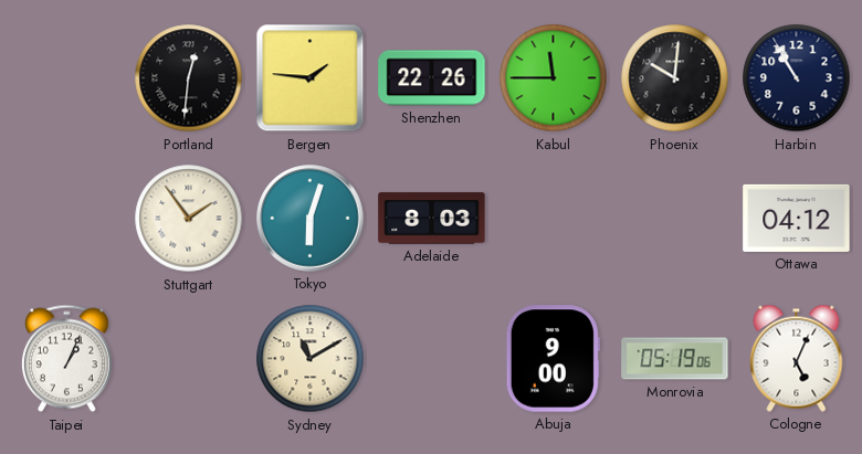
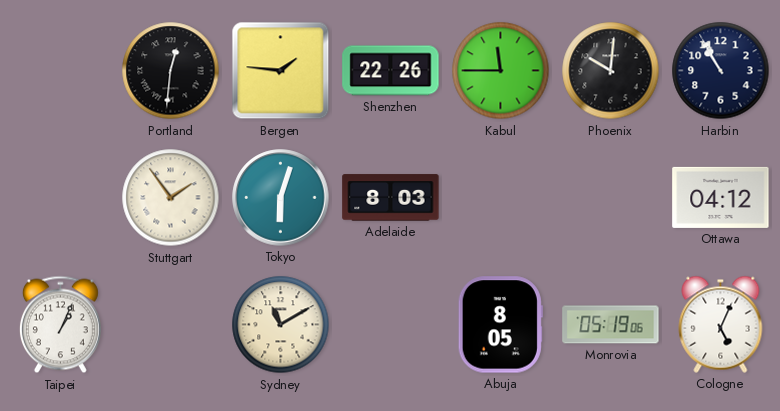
Abuja: 9:00 -> 8:05
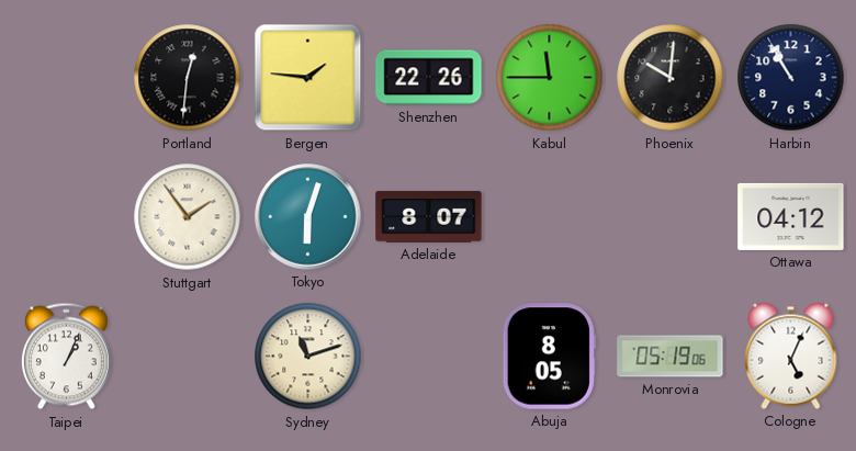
Adelaide: 8:03 -> 8:07
Sydney: 11:10 -> 11:12
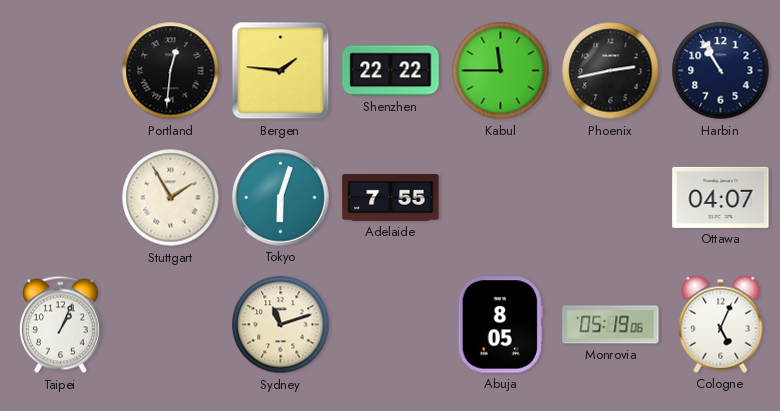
Shenzhen: 22:26 -> 22:22
Phoenix: 10:01 -> 2:43
Stuttgart: 1:54 -> 1:55
Adelaide: 8:07 -> 7:55
Ottawa: 04:12 -> 04:07
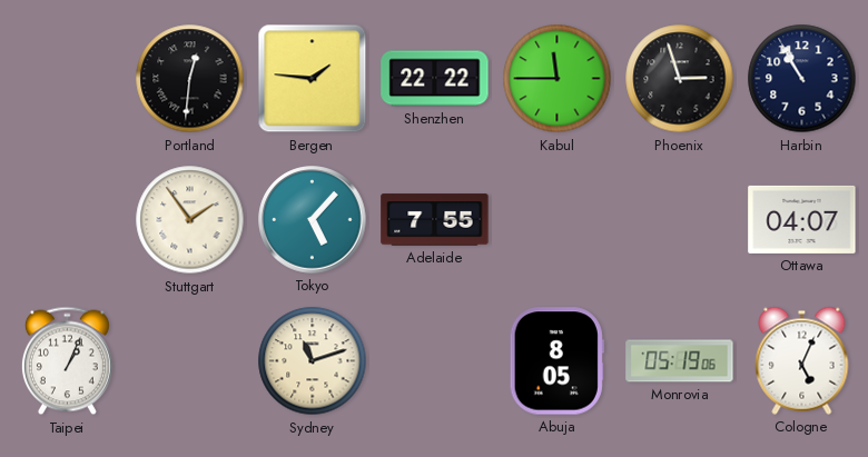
Phoenix: 2:43 -> 2:57
Stuttgart: 1:55 -> 1:54
Tokyo: 6:03 -> 5:07
